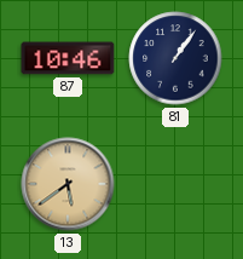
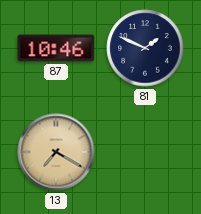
81: 1:06 -> 1:49
13: 5:39 -> 7:20
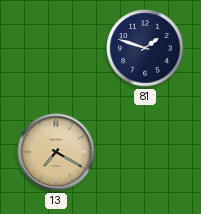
87: 10:46 -> none
81: 1:49 -> 1:48
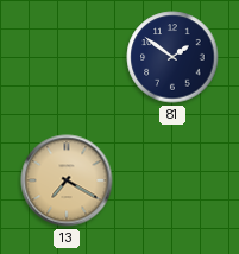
81: 1:48 -> 1:51
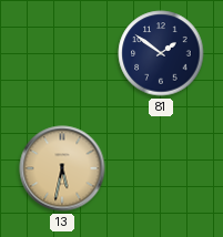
13: 7:20 -> 5:32
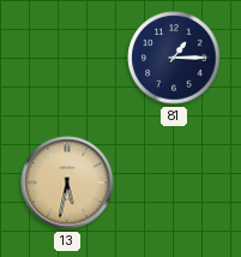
81: 1:51 -> 1:15
